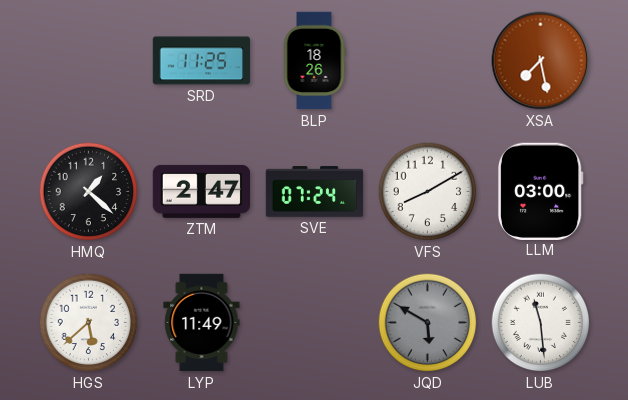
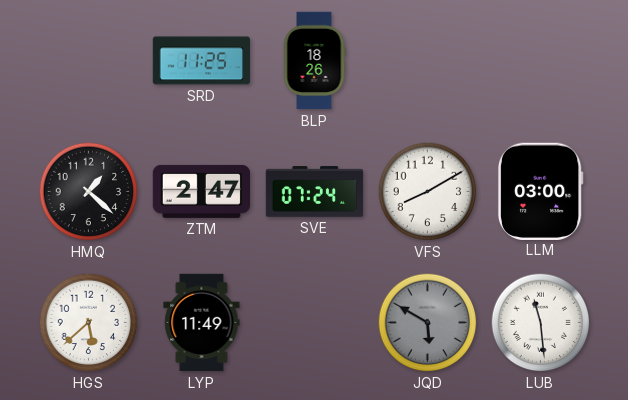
XSA: 7:28 -> none
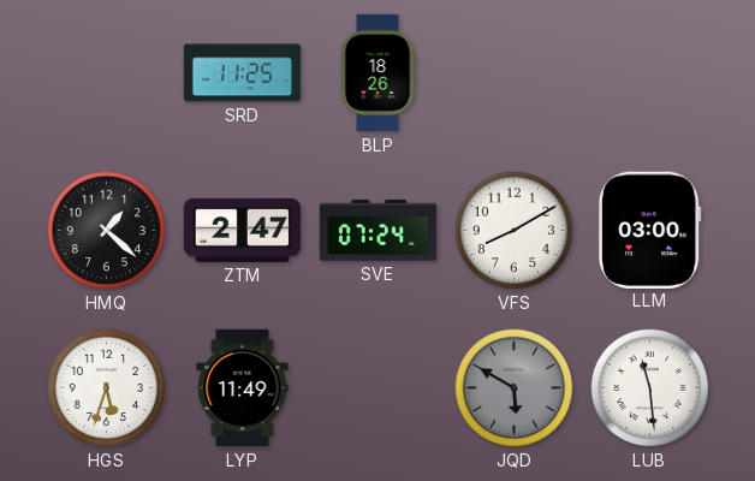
HGS: 5:38 -> 5:33
